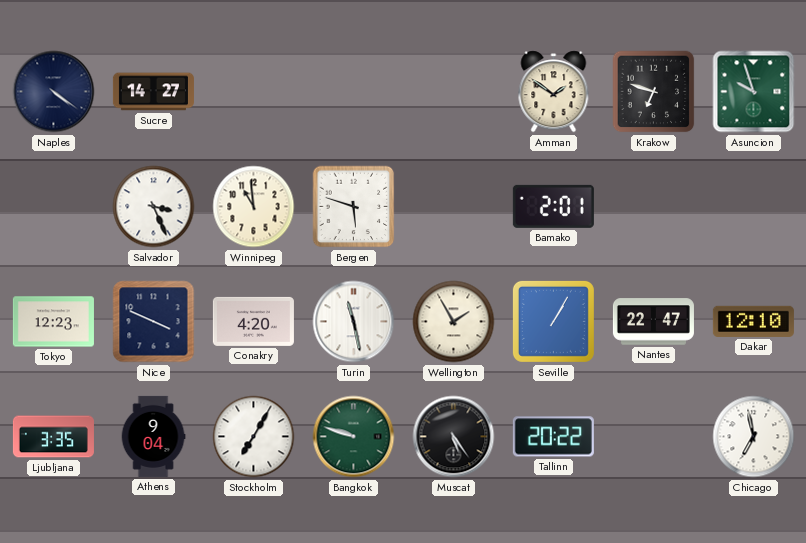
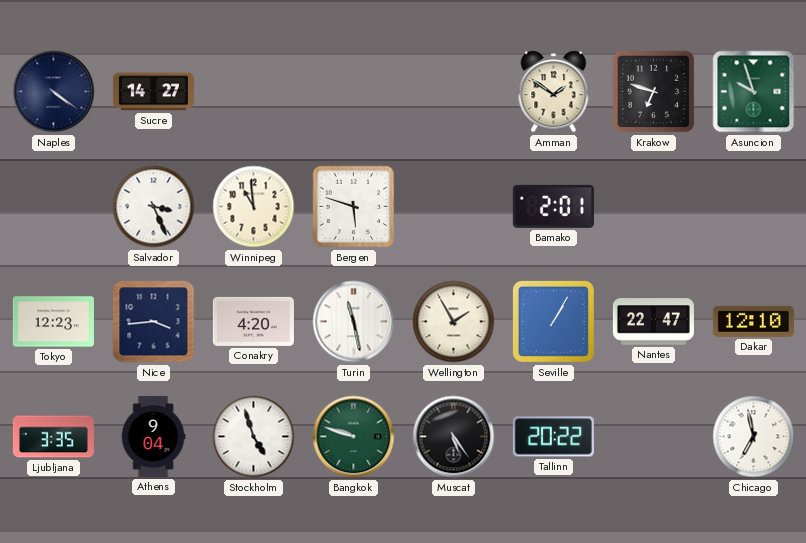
Nice: 3:49 -> 3:44
Stockholm: 7:05 -> 4:57
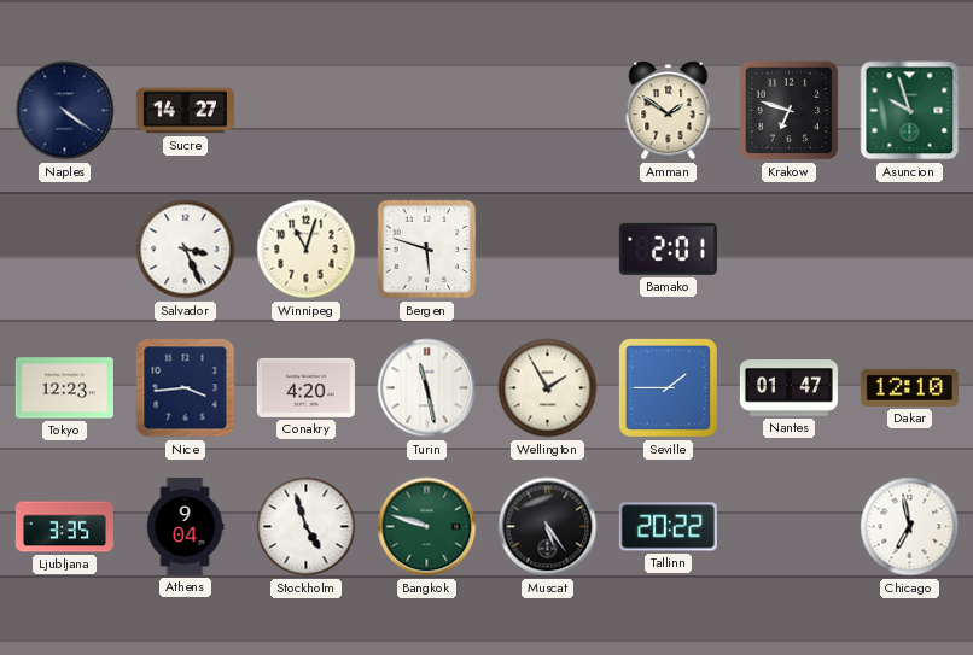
Winnipeg: 10:59 -> 11:03
Seville: 1:05 -> 1:45
Nantes: 22:47 -> 01:47
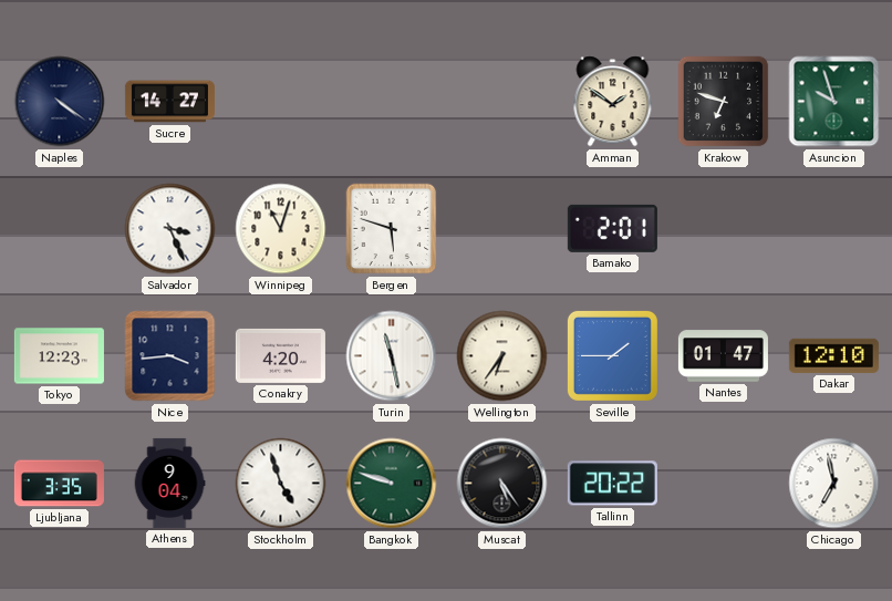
Wellington: 1:55 -> 6:36
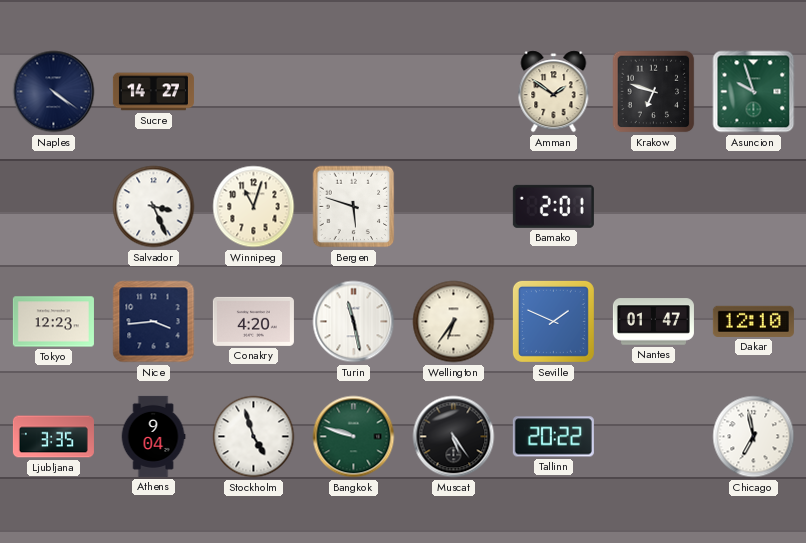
Seville: 1:45 -> 1:49
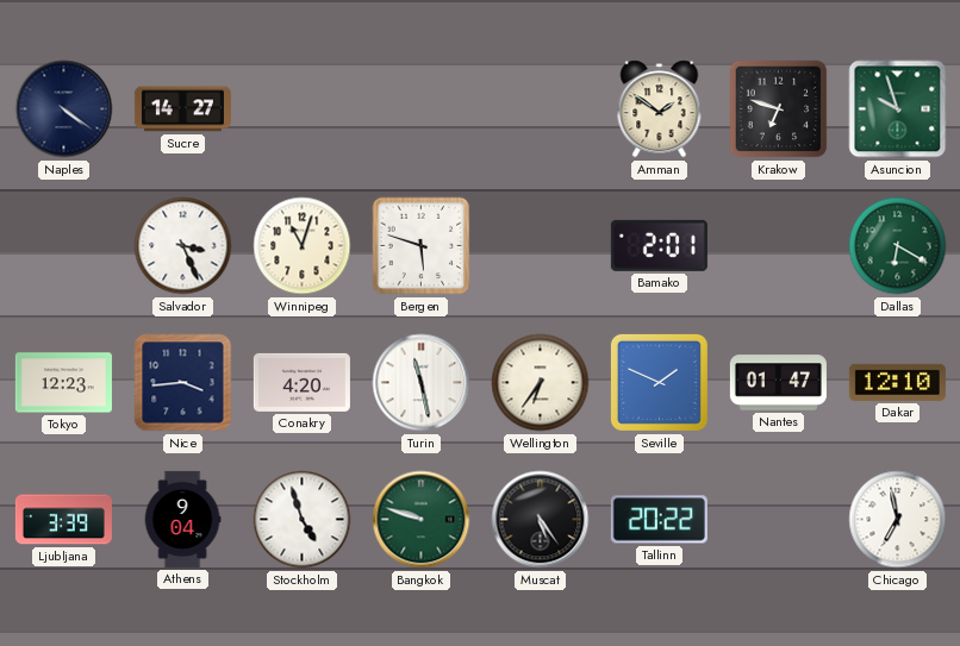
Dallas: none -> 6:20
Ljubljana: 3:35 -> 3:39
